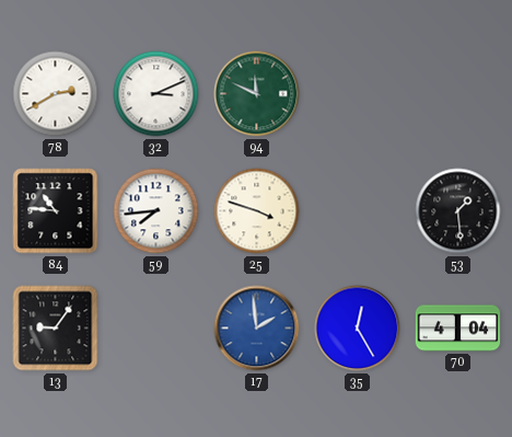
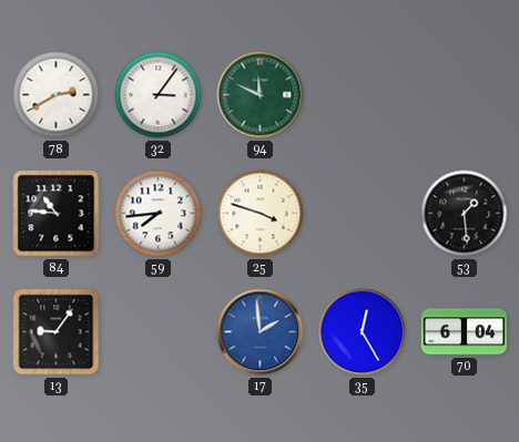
32: 3:11 -> 3:06
70: 4:04 -> 6:04
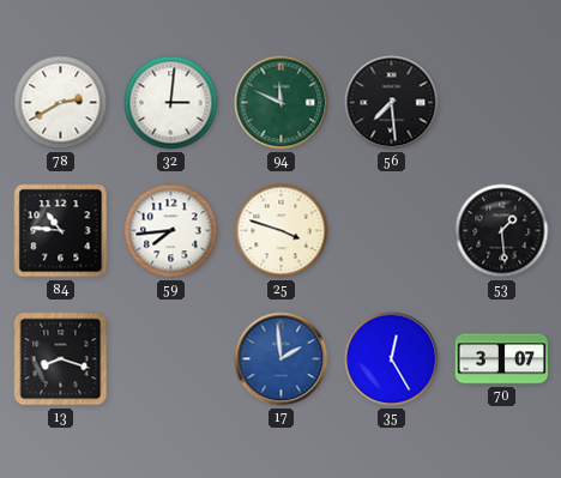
32: 3:06 -> 3:01
56: none -> 7:29
13: 9:06 -> 8:18
70: 6:04 -> 3:07
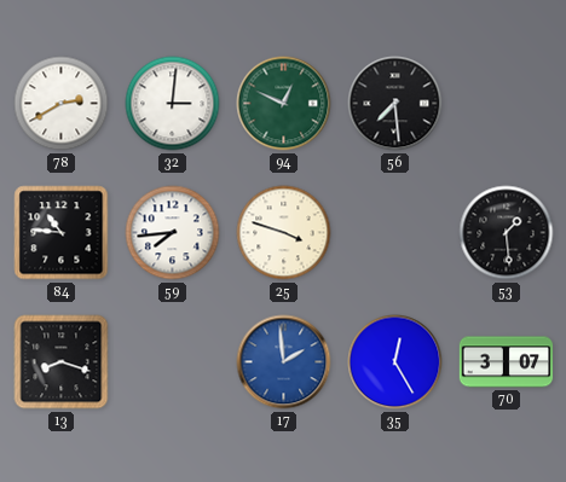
94: 11:49 -> 12:49
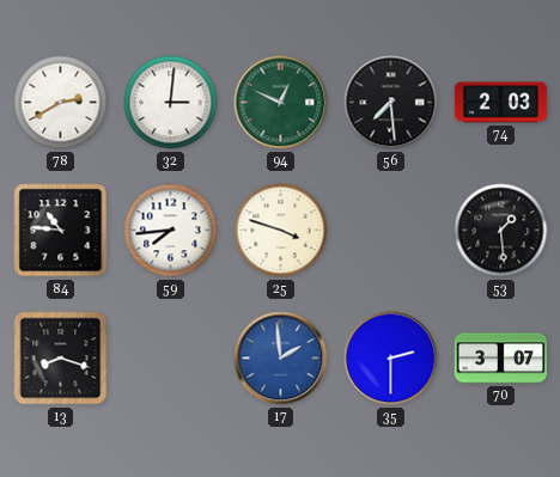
74: none -> 2:03
35: 12:25 -> 2:30
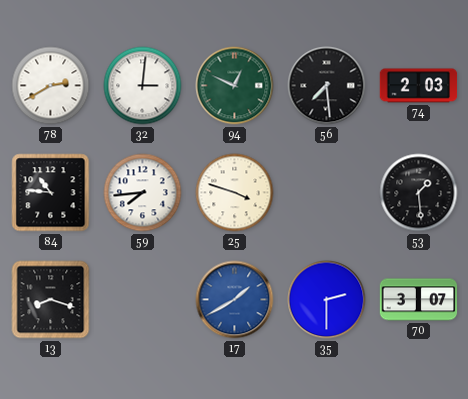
17: 1:59 -> 1:40
